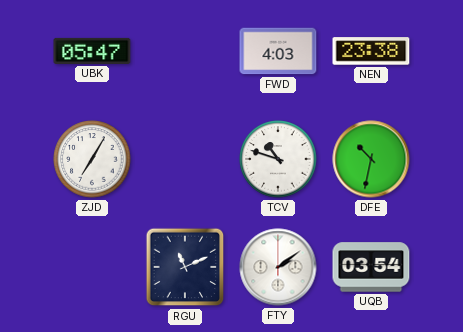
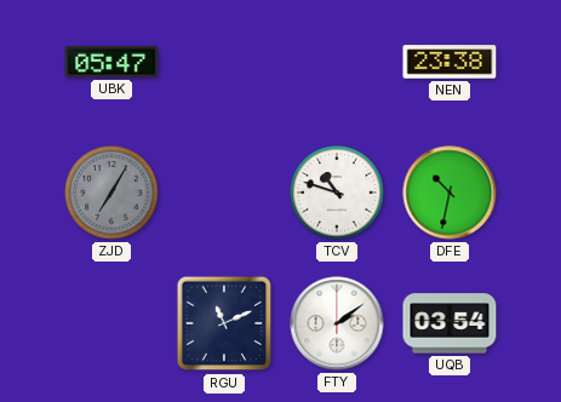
FWD: 4:03 -> none
ZJD dial: white -> grey
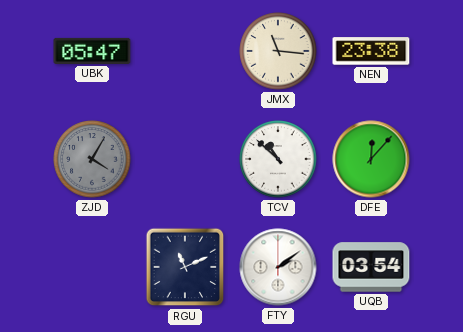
JMX: none -> 11:16
ZJD: 7:05 -> 4:05
TCV: 10:48 -> 10:52
DFE: 10:32 -> 12:07
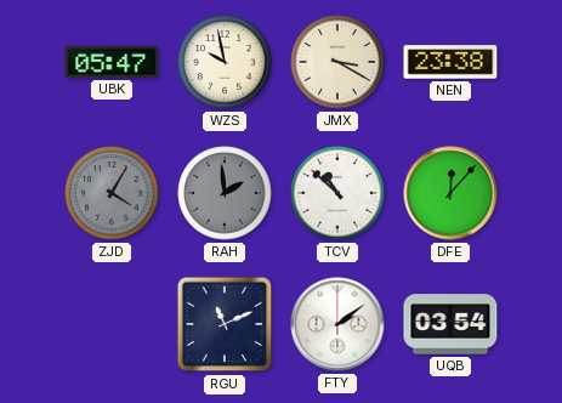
WZS: none -> 9:58
JMX: 11:16 -> 3:20
RAH: none -> 1:59
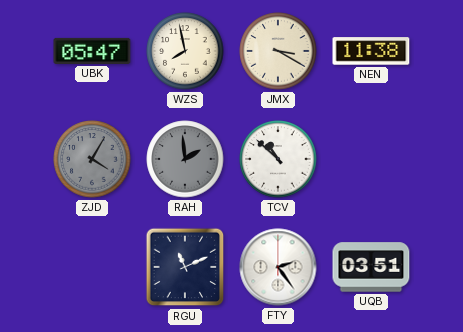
WZS: 9:58 -> 7:58
NEN: 23:38 -> 11:38
DFE: 12:07 -> none
FTY: 2:09 -> 2:24
UQB: 03:54 -> 03:51
